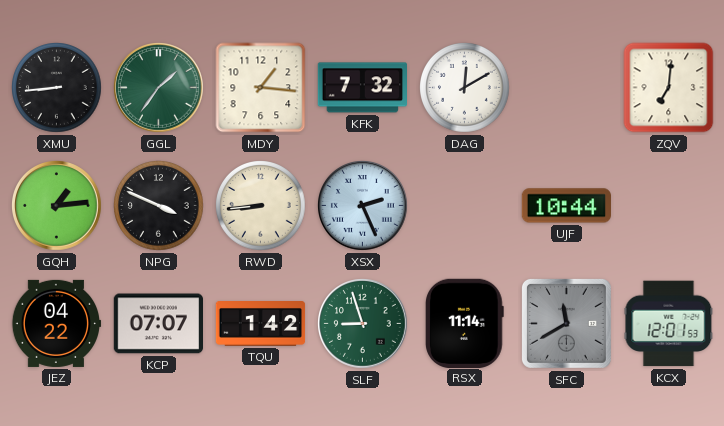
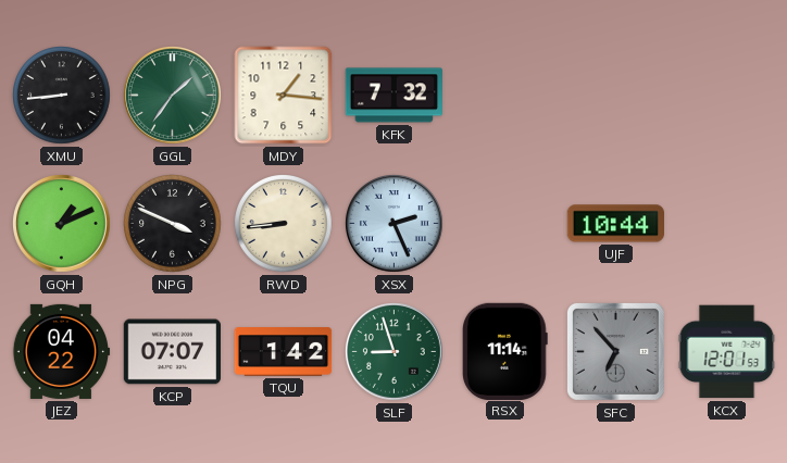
DAG: 12:10 -> none
ZQV: 7:01 -> none
GQH: 1:14 -> 1:11
SFC: 11:40 -> 6:53
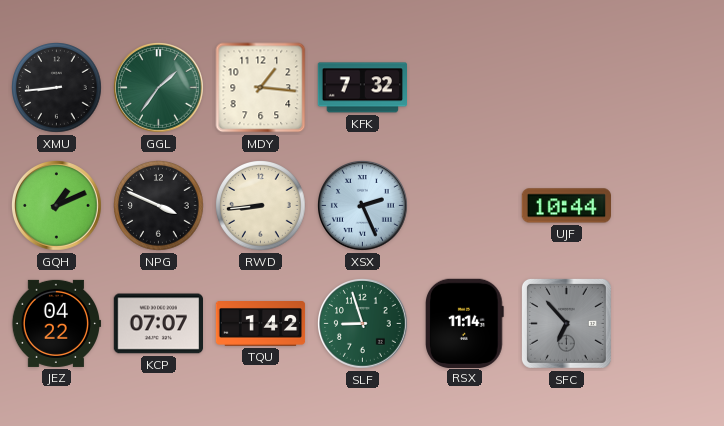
KCX: 12:01 -> none
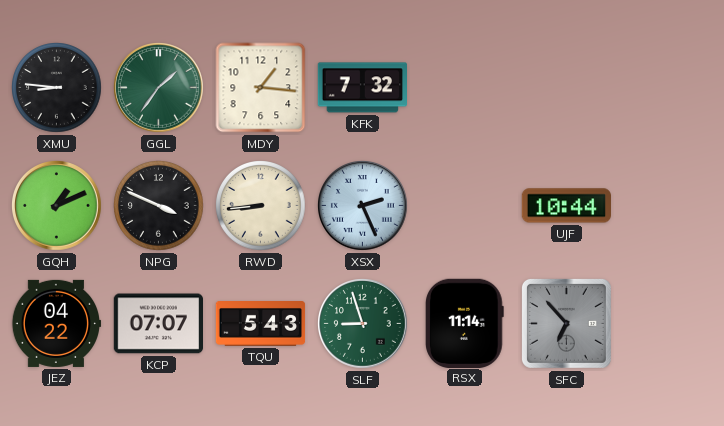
XMU: 8:44 -> 8:46
TQU: 1:42 -> 5:43
